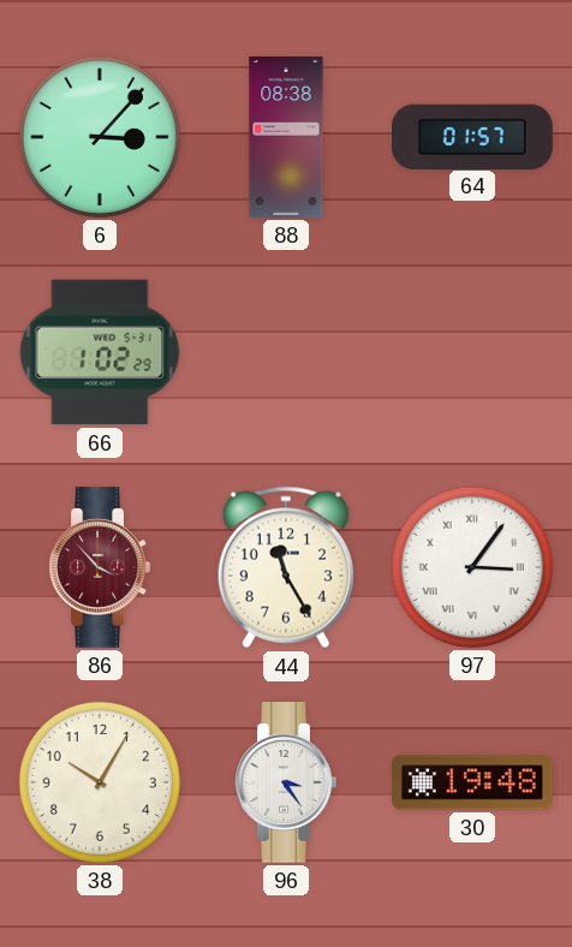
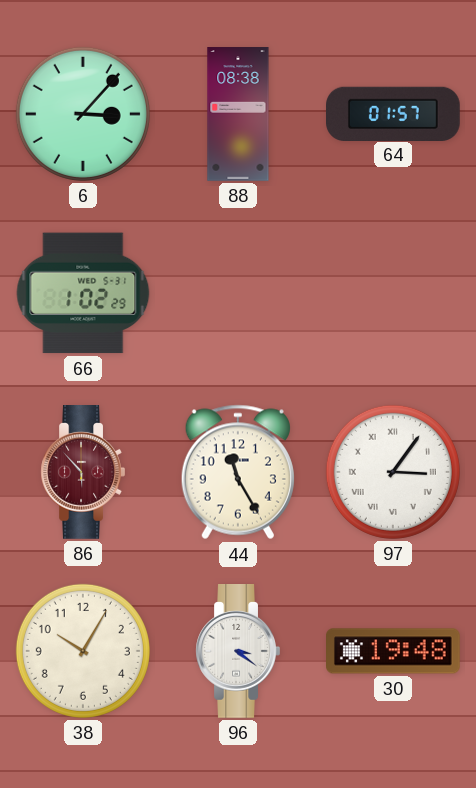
86: 3:53 -> 5:53
96: 3:24 -> 3:21
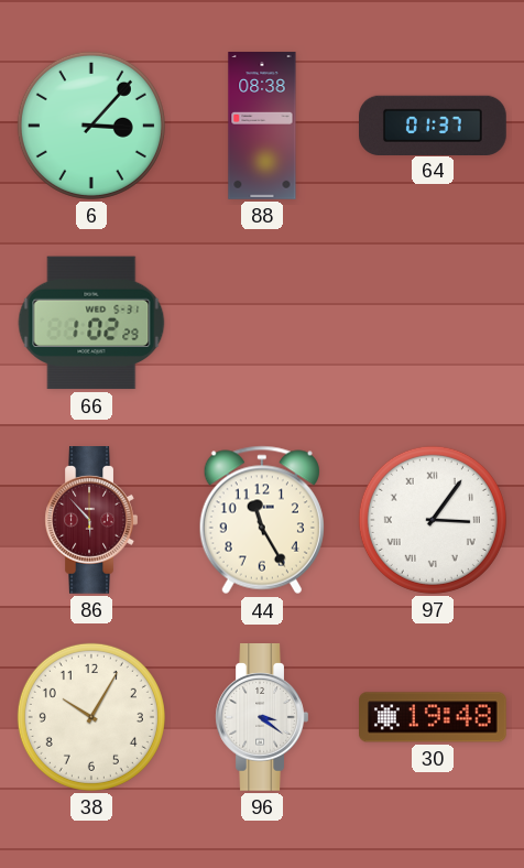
64: 01:57 -> 01:37
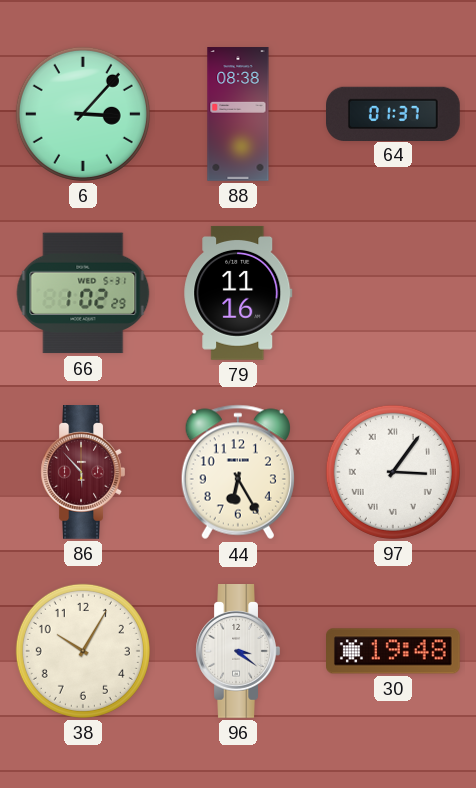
79: none -> 11:16
44: 11:25 -> 6:25
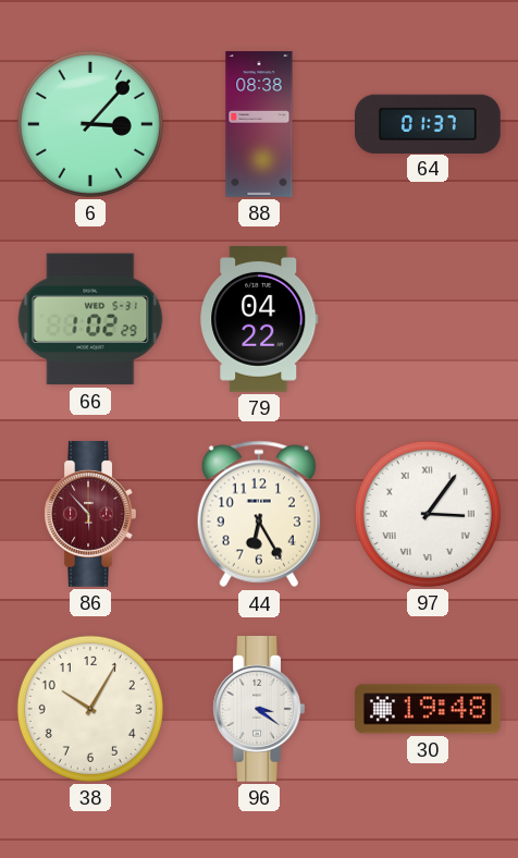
79: 11:16 -> 04:22
